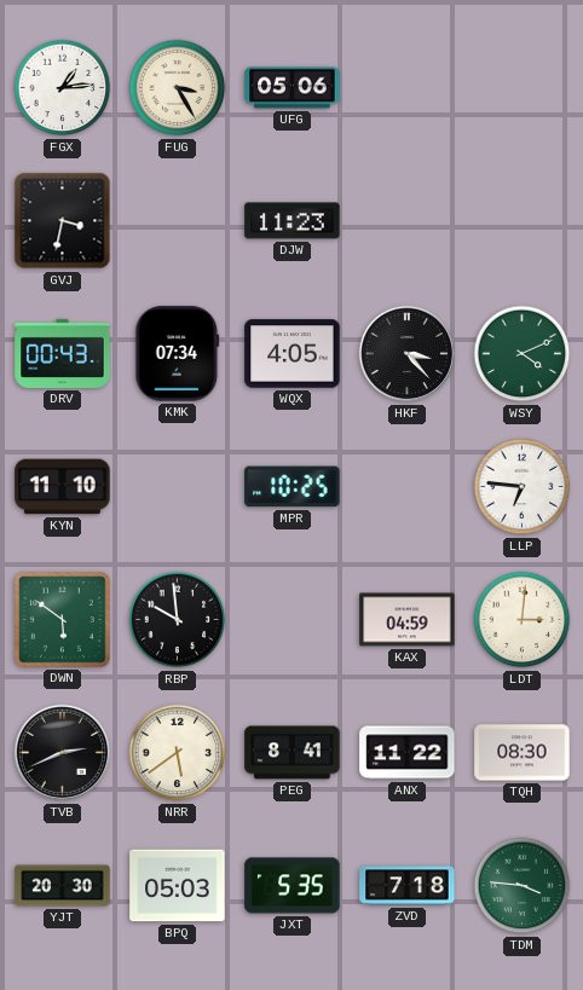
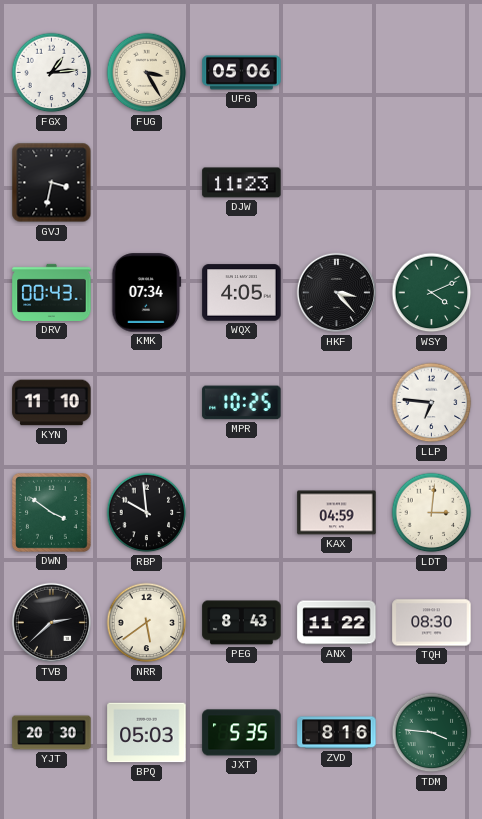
DWN: 5:51 -> 3:51
TVB: 2:41 -> 2:38
PEG: 8:41 -> 8:43
ZVD: 7:18 -> 8:16
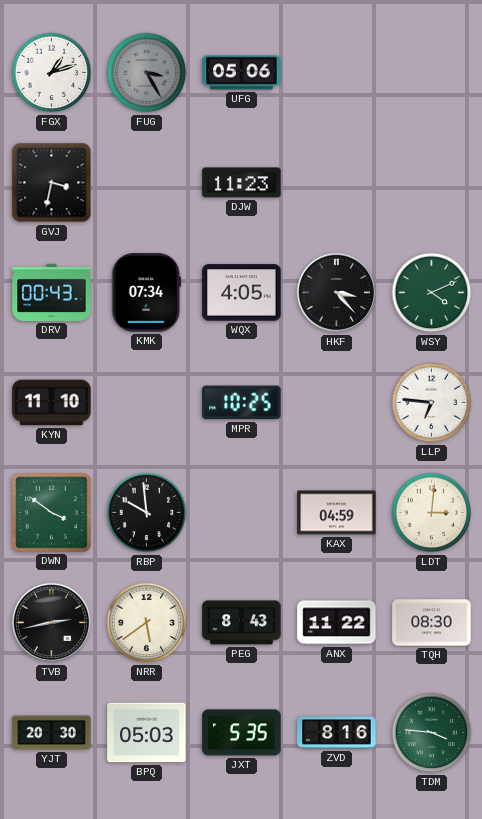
FGX: 1:14 -> 1:12
FUG dial: cream -> grey
TVB: 2:38 -> 2:43
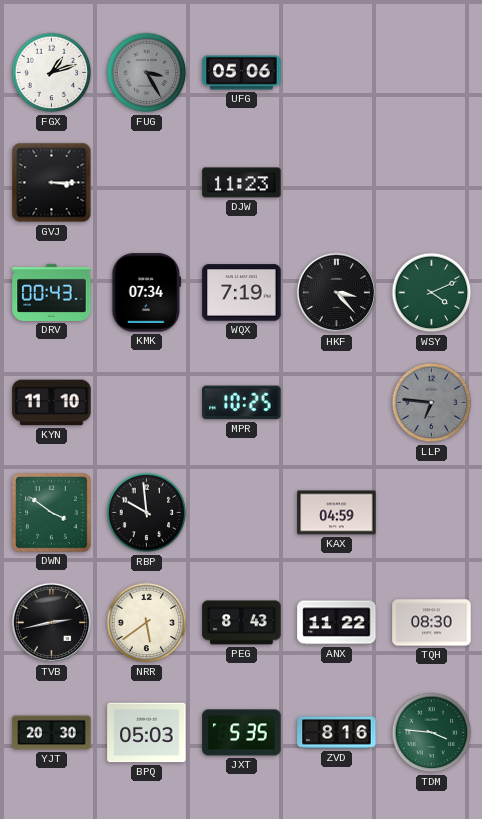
GVJ: 3:32 -> 3:15
WQX: 4:05 -> 7:19
LLP dial: white -> grey
LDT: 3:01 -> none
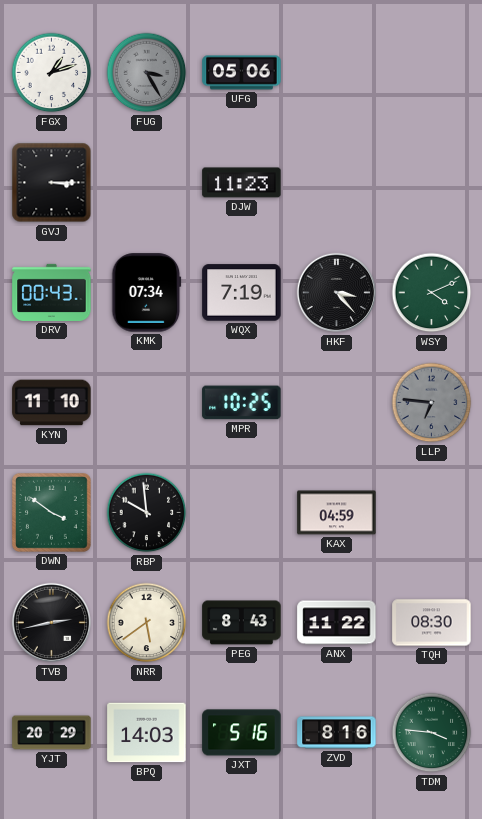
YJT: 20:30 -> 20:29
BPQ: 05:03 -> 14:03
JXT: 5:35 -> 5:16
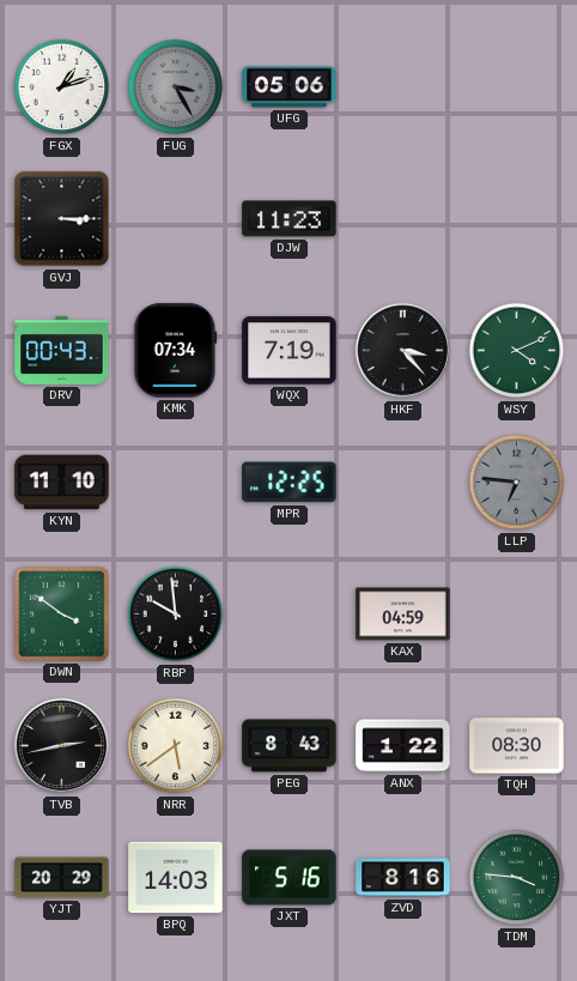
MPR: 10:25 -> 12:25
ANX: 11:22 -> 1:22
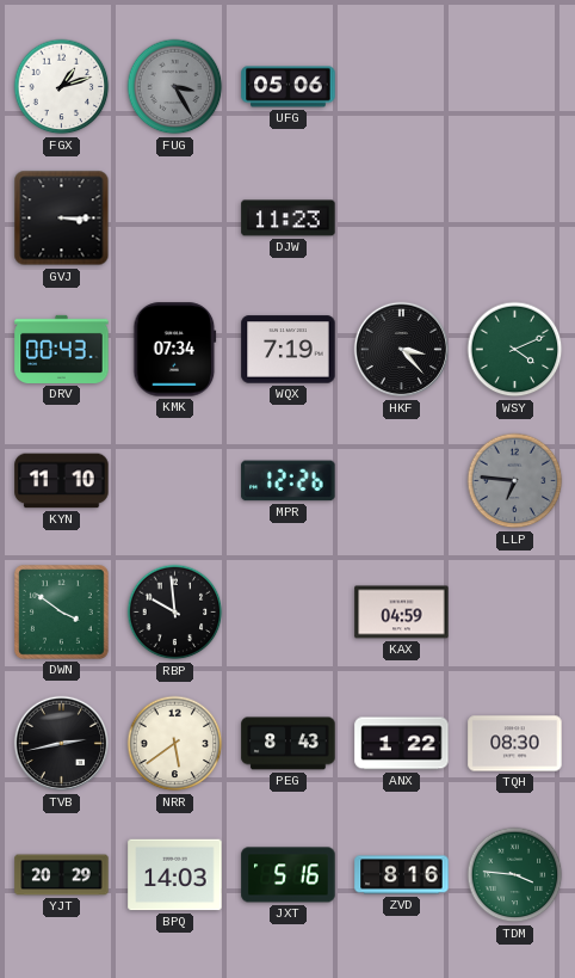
MPR: 12:25 -> 12:26
